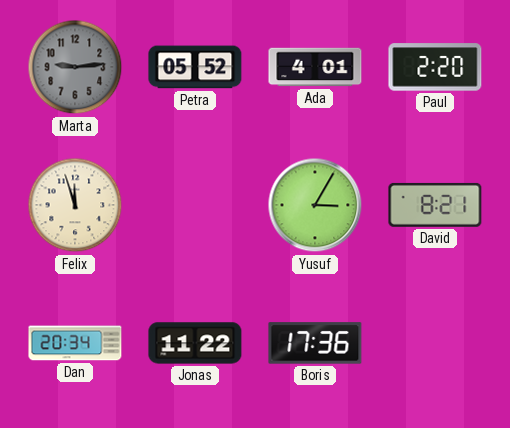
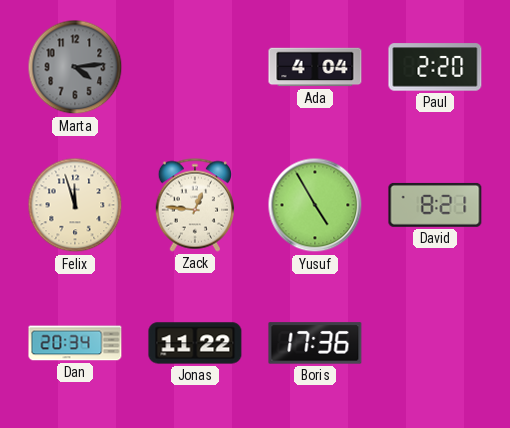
Marta: 9:14 -> 4:14
Petra: 05:52 -> none
Ada: 4:01 -> 4:04
Zack: none -> 12:46
Yusuf: 3:05 -> 4:55
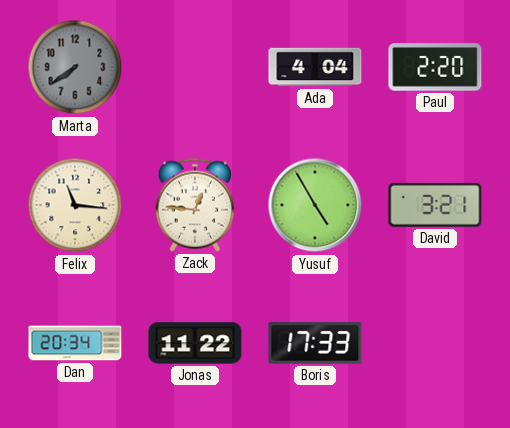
Marta: 4:14 -> 7:39
Felix: 11:57 -> 11:16
David: 8:21 -> 3:21
Boris: 17:36 -> 17:33
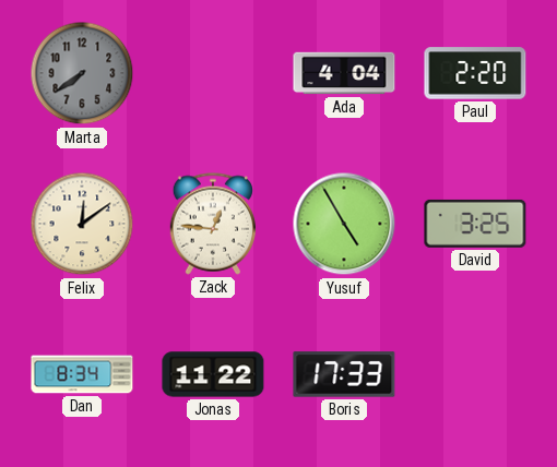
Felix: 11:16 -> 12:09
David: 3:21 -> 3:25
Dan: 20:34 -> 8:34
